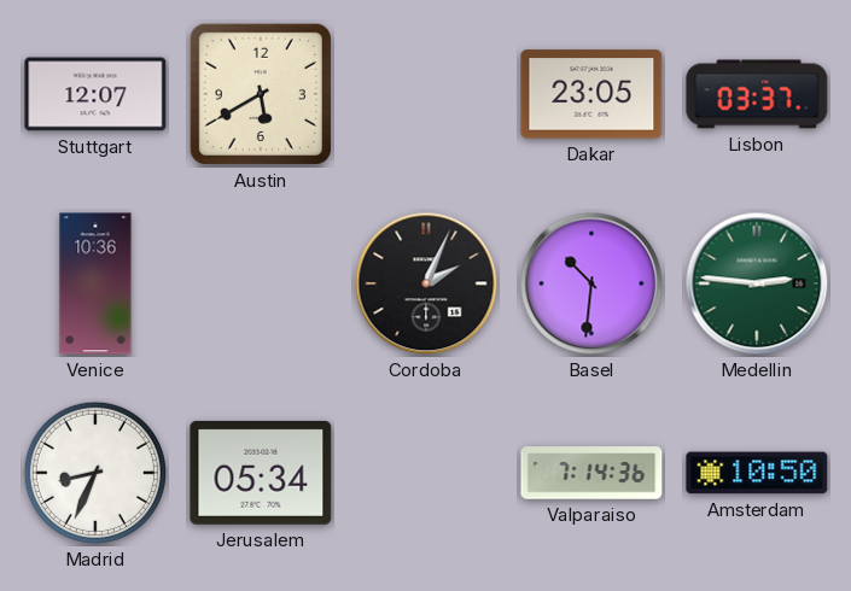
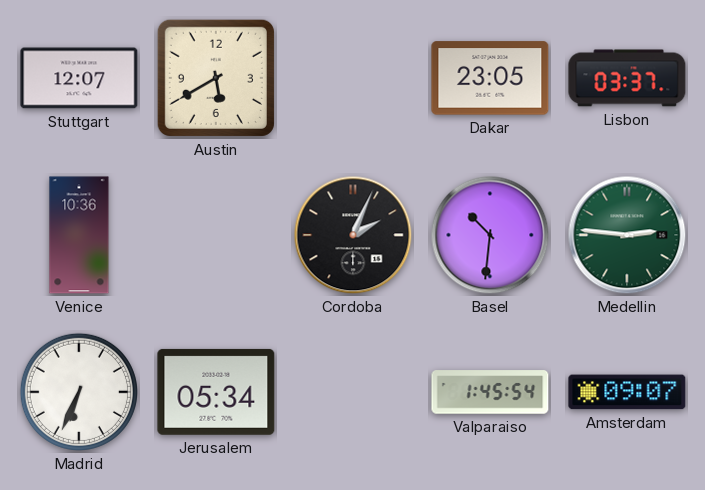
Madrid: 8:34 -> 6:34
Valparaiso: 7:14 -> 1:45
Amsterdam: 10:50 -> 09:07
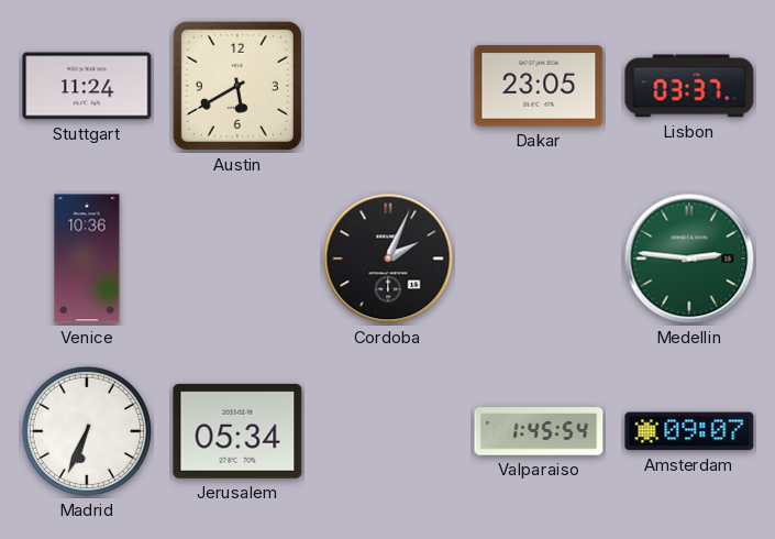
Stuttgart: 12:07 -> 11:24
Basel: 10:31 -> none
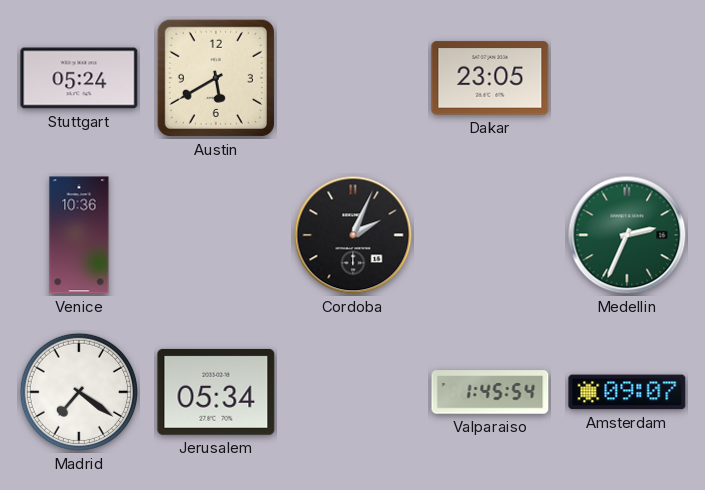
Stuttgart: 11:24 -> 05:24
Lisbon: 03:37 -> none
Medellin: 2:46 -> 2:34
Madrid: 6:34 -> 7:21
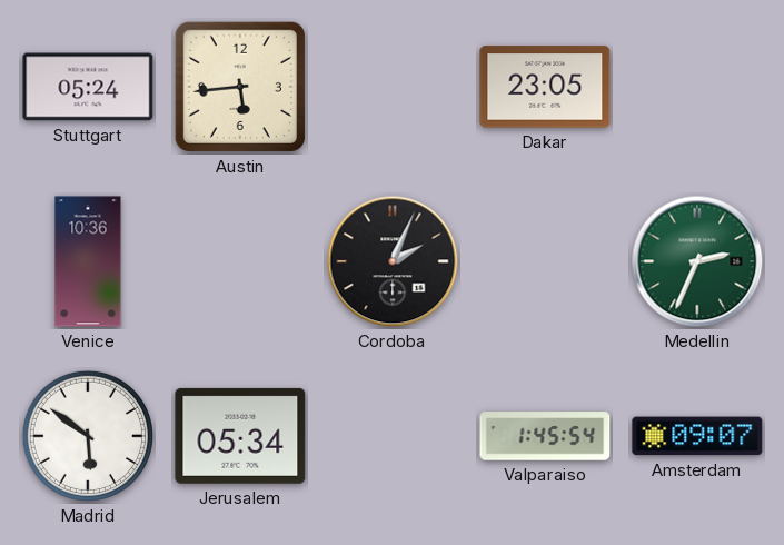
Austin: 5:40 -> 5:44
Madrid: 7:21 -> 5:51
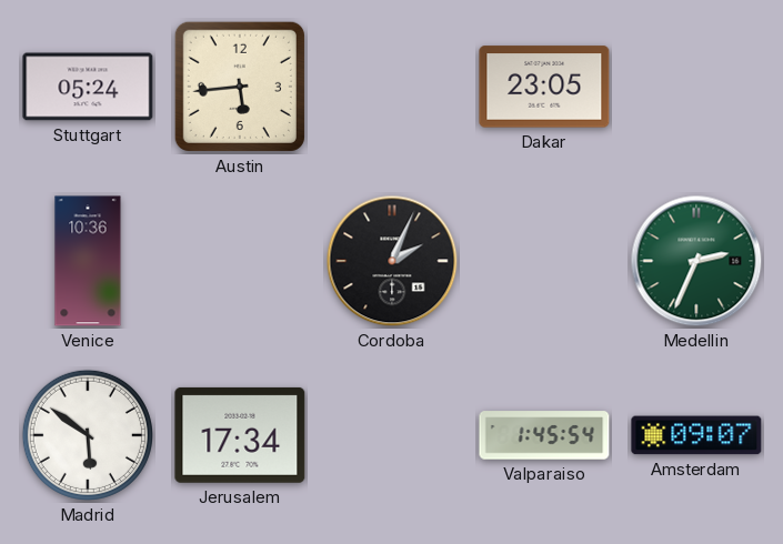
Jerusalem: 05:34 -> 17:34
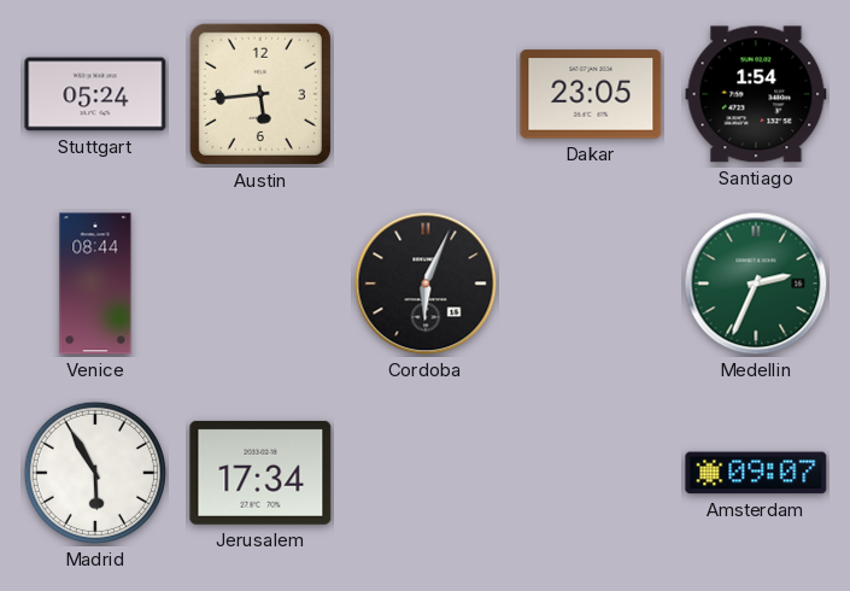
Santiago: none -> 1:54
Venice: 10:36 -> 08:44
Cordoba: 2:04 -> 6:04
Madrid: 5:51 -> 5:55
Valparaiso: 1:45 -> none
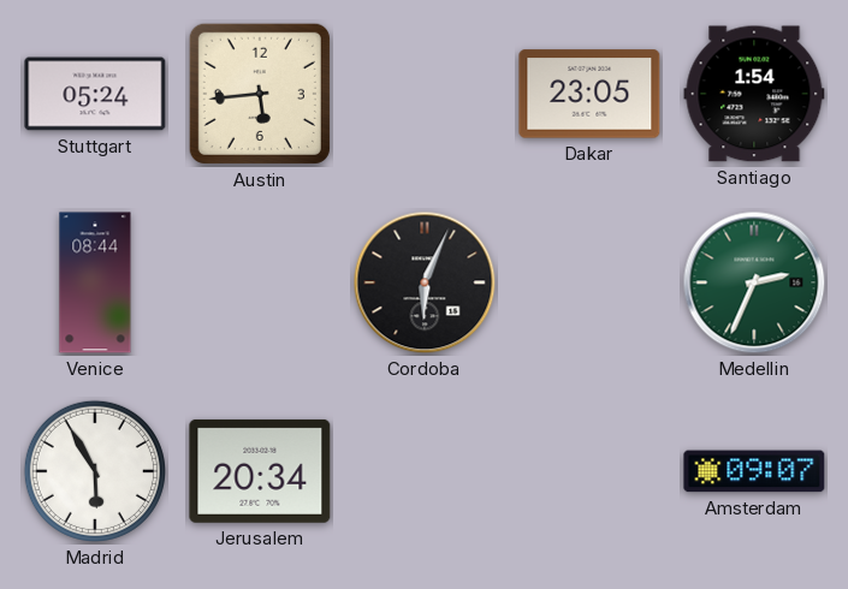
Jerusalem: 17:34 -> 20:34
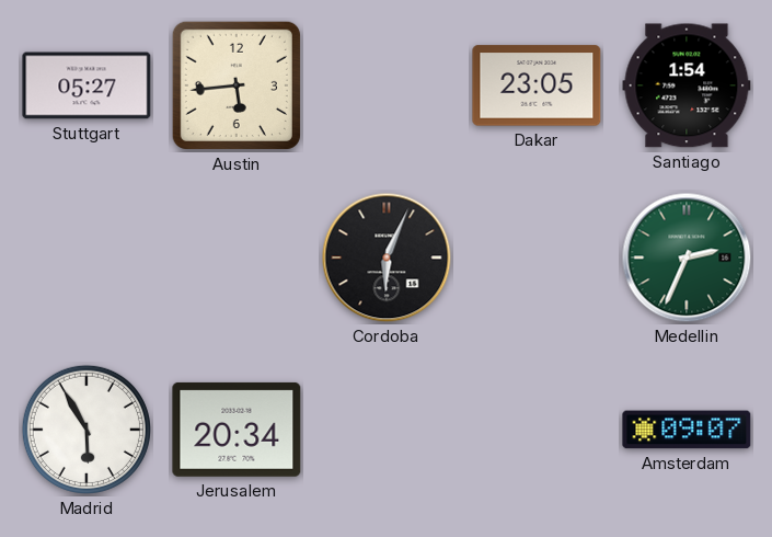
Stuttgart: 05:24 -> 05:27
Venice: 08:44 -> none
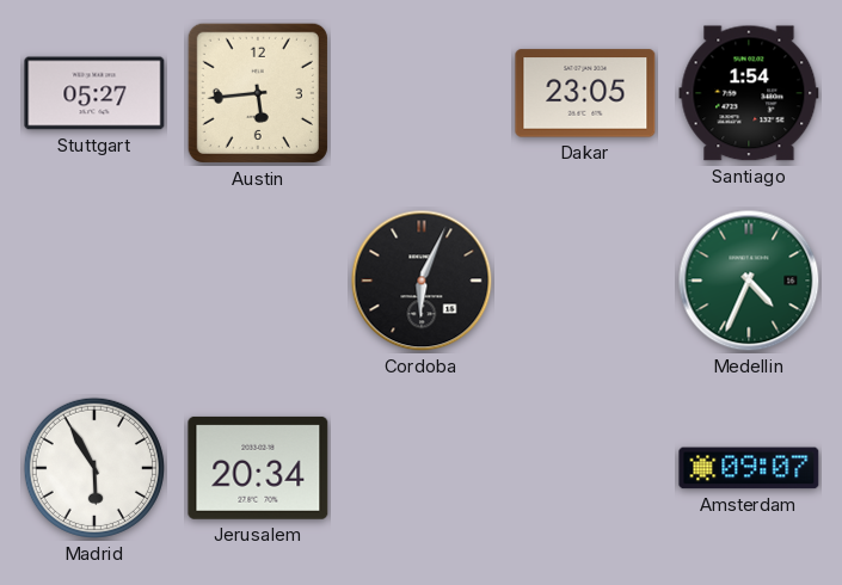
Medellin: 2:34 -> 4:34
